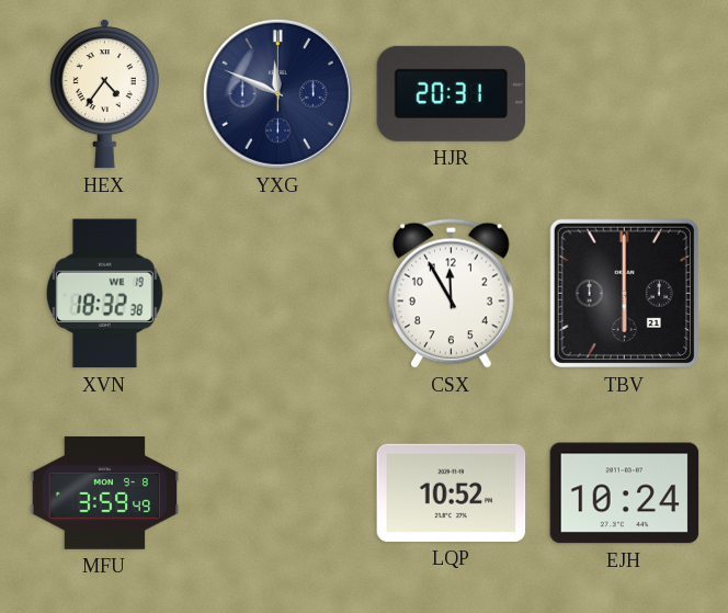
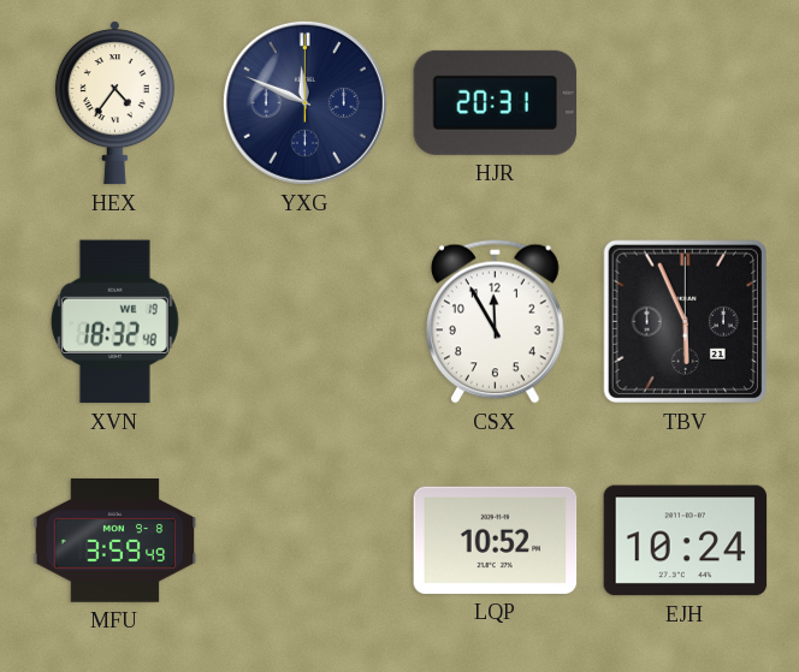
XVN: 18:32:38 -> 18:32:48
TBV: 6:00 -> 5:56
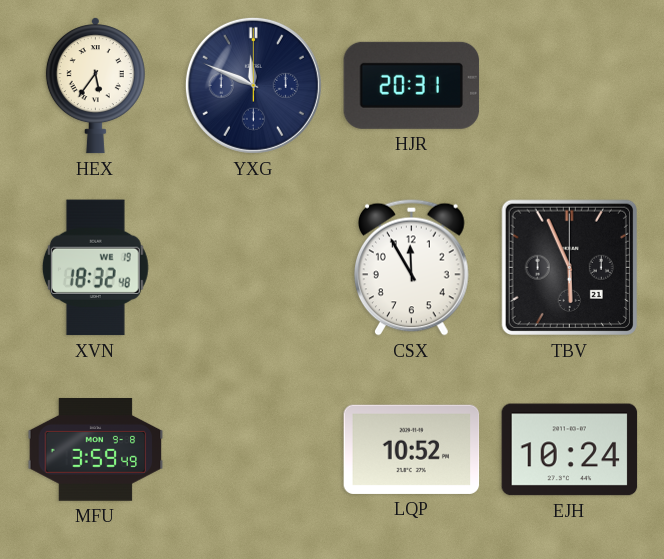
HEX: 4:36 -> 5:36
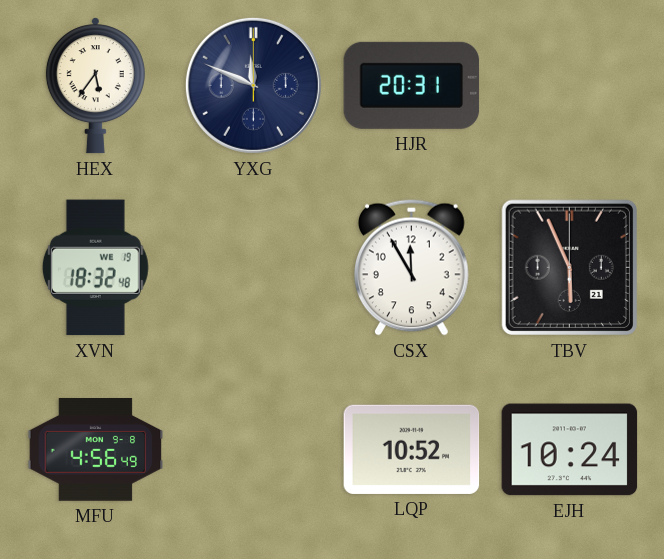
MFU: 3:59 -> 4:56
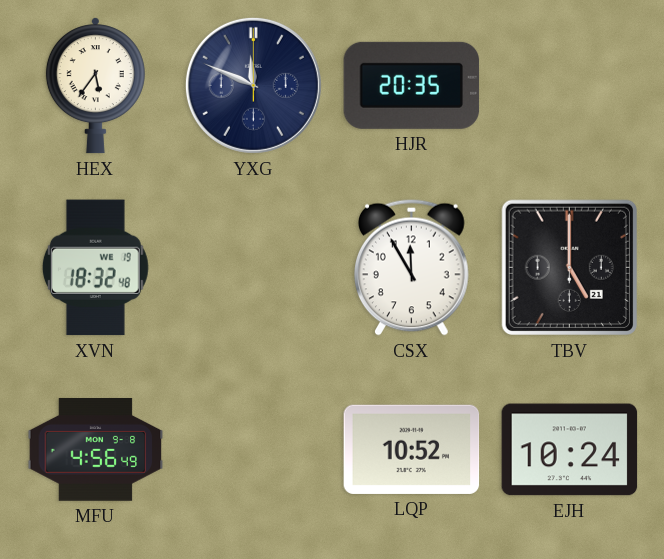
HJR: 20:31 -> 20:35
TBV: 5:56 -> 5:00
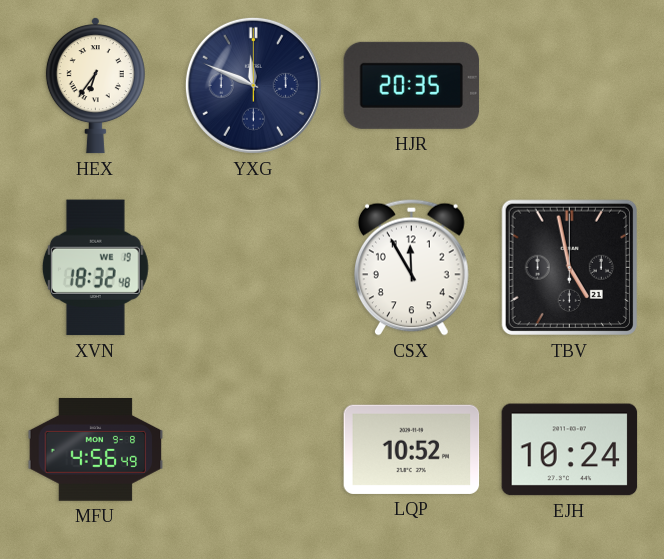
HEX: 5:36 -> 6:36
TBV: 5:00 -> 4:58
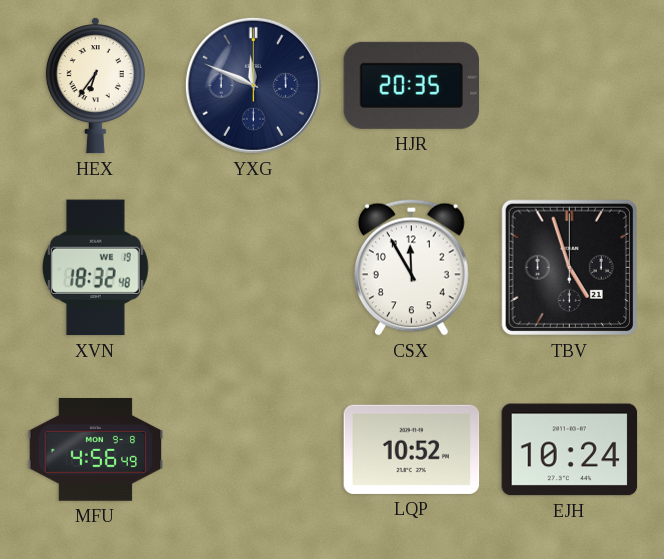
TBV: 4:58 -> 4:57
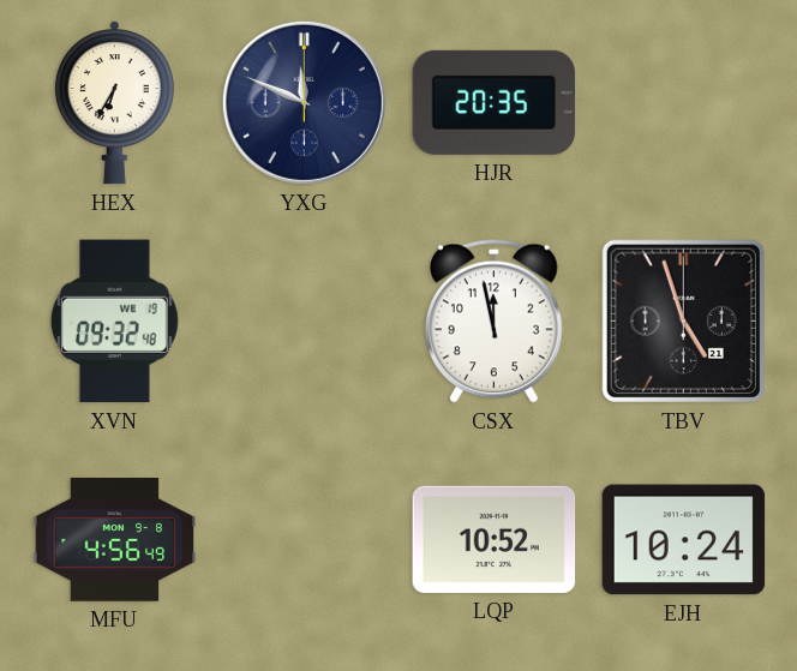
HEX: 6:36 -> 6:35
XVN: 18:32 -> 09:32
CSX: 11:55 -> 11:58
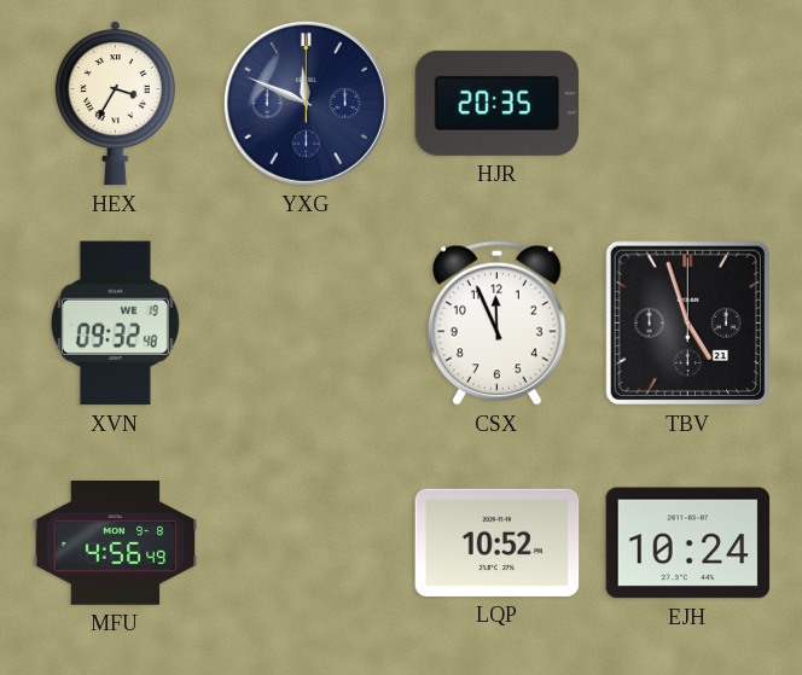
HEX: 6:35 -> 3:35
CSX: 11:58 -> 11:56
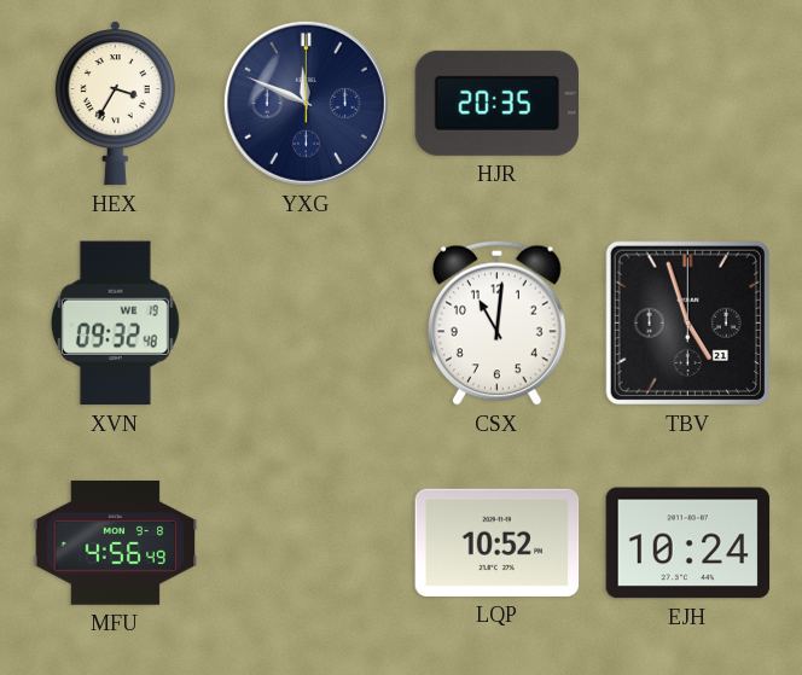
CSX: 11:56 -> 11:01
